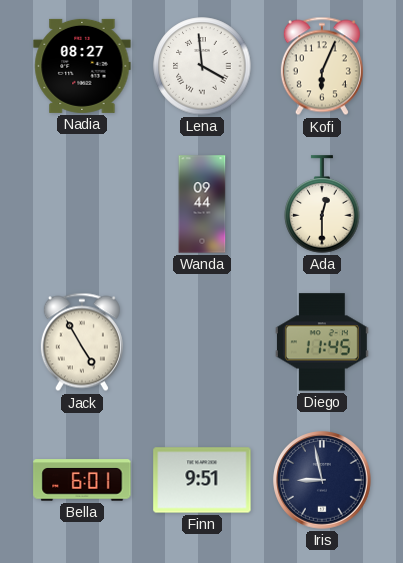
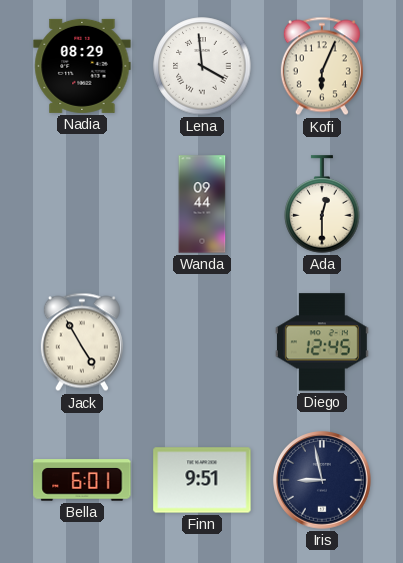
Nadia: 08:27 -> 08:29
Diego: 11:45 -> 12:45
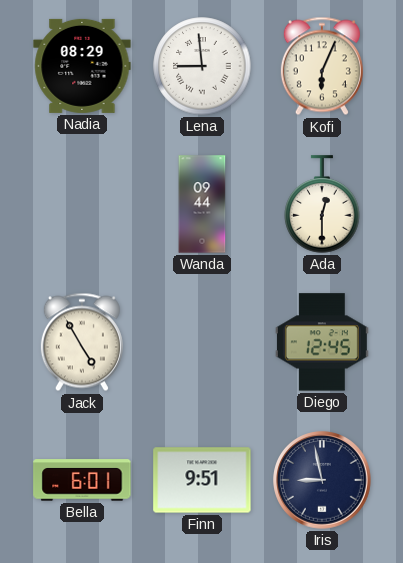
Lena: 3:59 -> 8:59
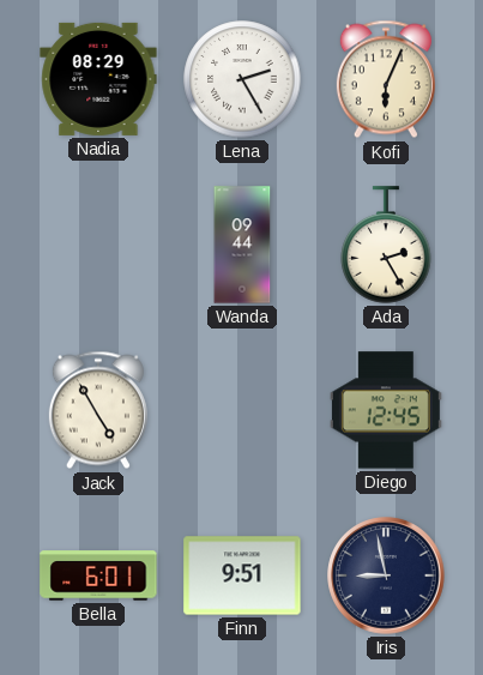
Lena: 8:59 -> 2:25
Ada: 12:30 -> 2:25
